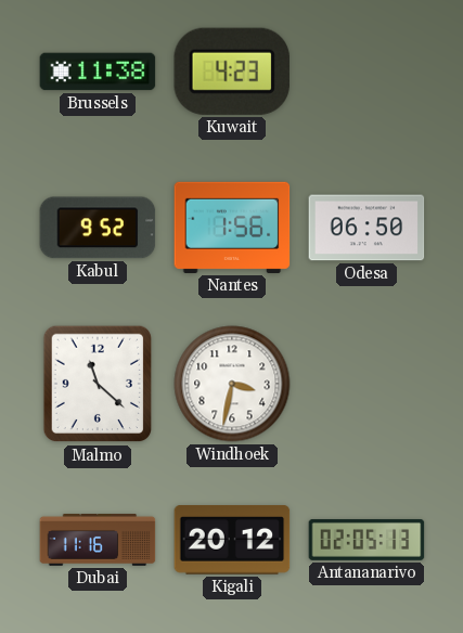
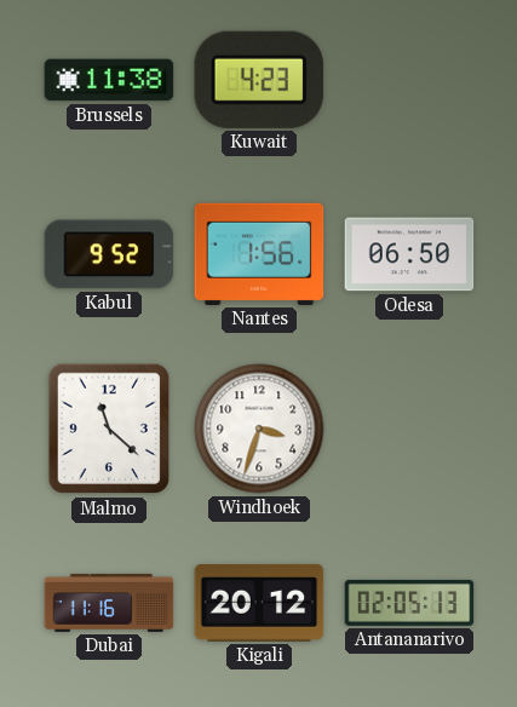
Windhoek: 3:32 -> 3:33
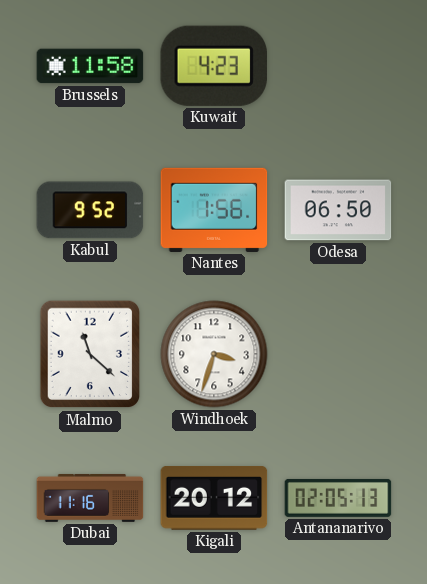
Brussels: 11:38 -> 11:58
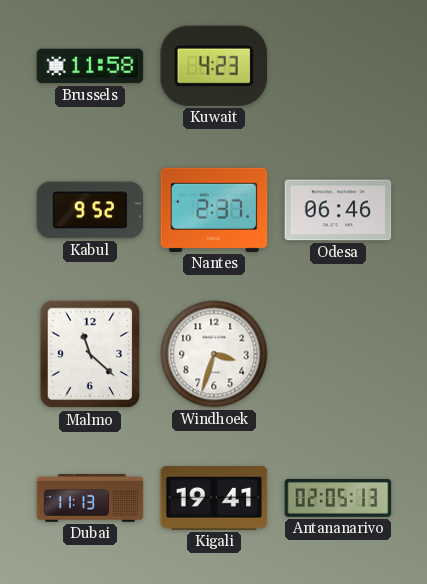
Nantes: 1:56 -> 2:37
Odesa: 06:50 -> 06:46
Dubai: 11:16 -> 11:13
Kigali: 20:12 -> 19:41
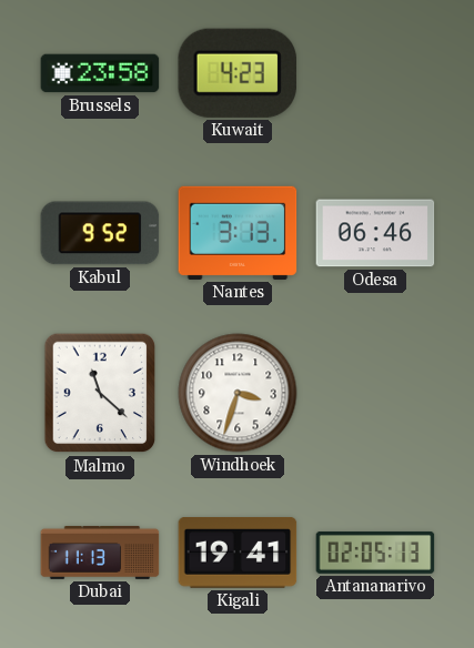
Brussels: 11:58 -> 23:58
Nantes: 2:37 -> 3:13
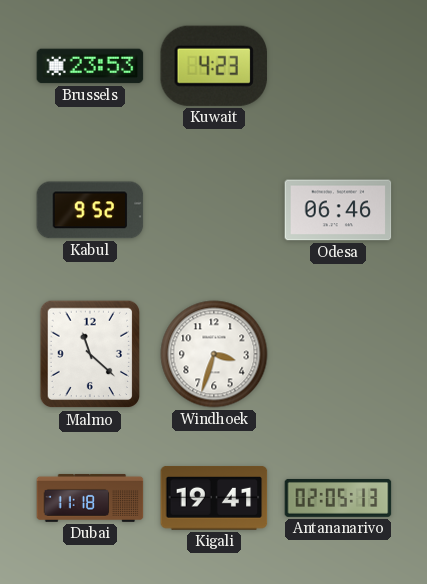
Brussels: 23:58 -> 23:53
Nantes: 3:13 -> none
Dubai: 11:13 -> 11:18
